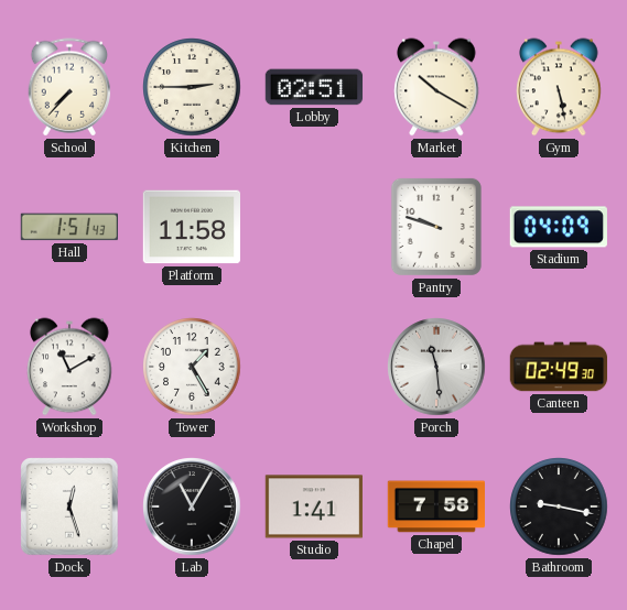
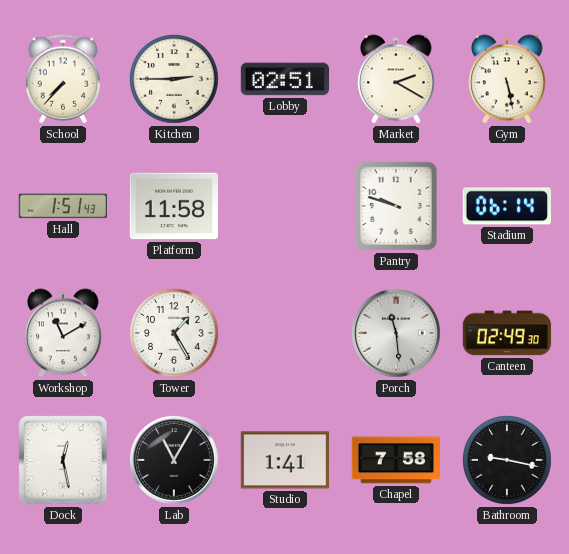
Market: 10:20 -> 2:20
Stadium: 04:09 -> 06:14
Dock: 12:27 -> 12:28
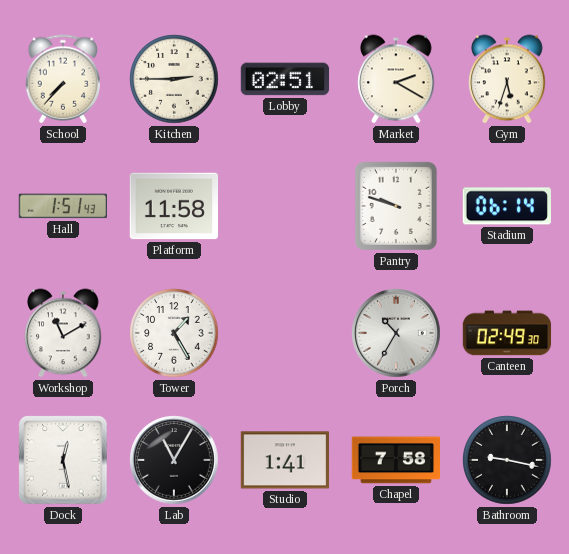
Gym: 5:28 -> 5:33
Porch: 11:29 -> 10:35
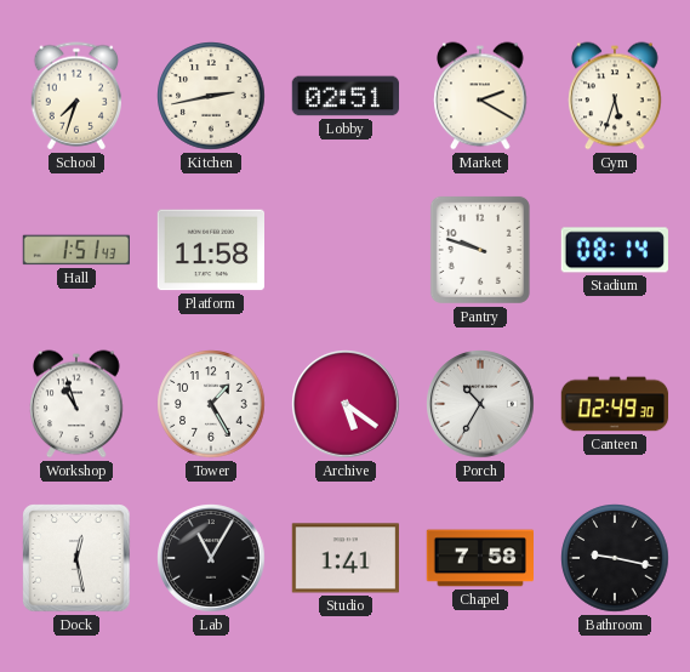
School: 7:37 -> 7:33
Kitchen: 2:45 -> 2:43
Stadium: 06:14 -> 08:14
Workshop: 11:10 -> 10:57
Archive: none -> 5:21
